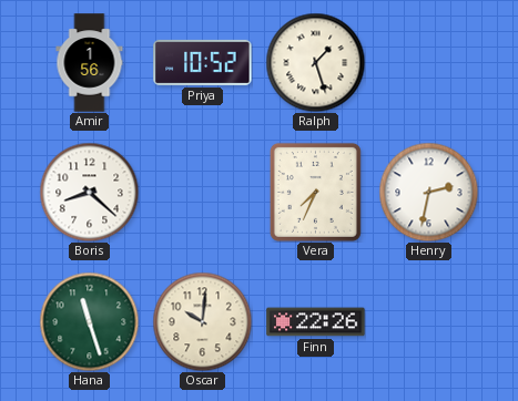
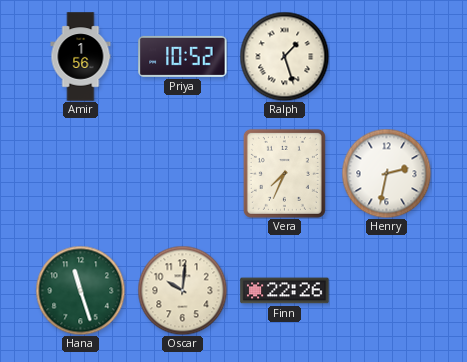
Boris: 8:22 -> none
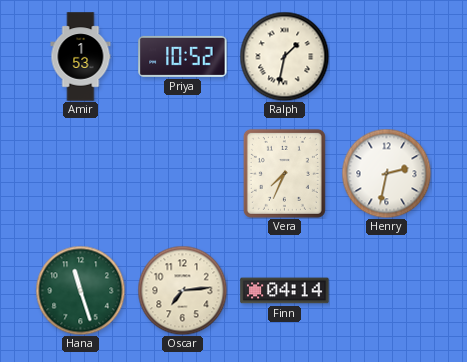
Amir: 1:56 -> 1:53
Ralph: 1:27 -> 1:32
Oscar: 10:01 -> 7:14
Finn: 22:26 -> 04:14
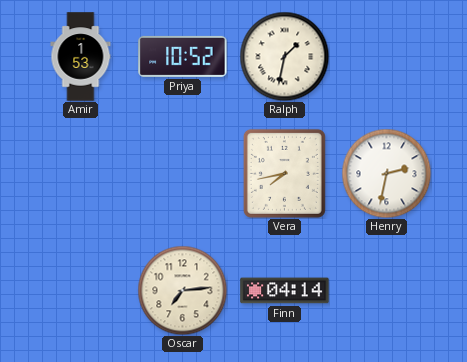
Vera: 7:34 -> 7:43
Hana: 11:27 -> none
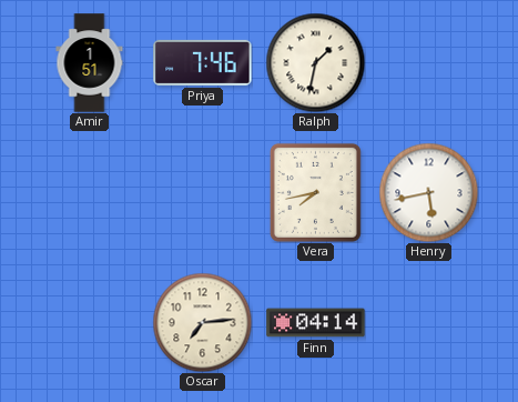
Amir: 1:53 -> 1:51
Priya: 10:52 -> 7:46
Henry: 2:32 -> 5:43
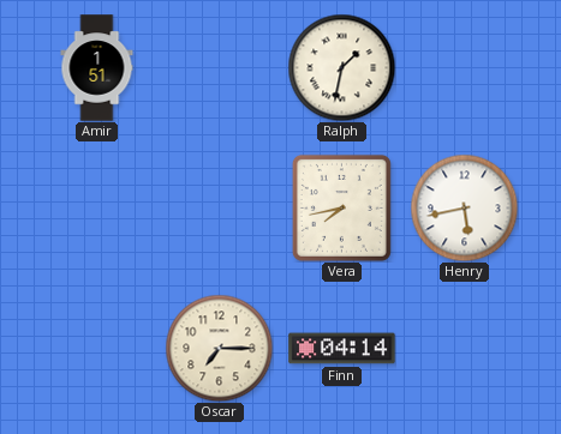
Priya: 7:46 -> none
Oscar: 7:14 -> 7:15
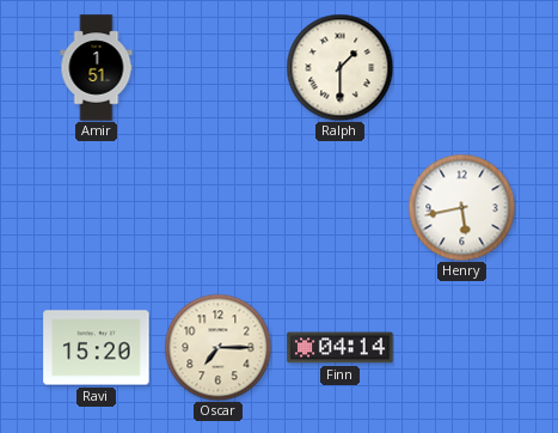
Ralph: 1:32 -> 1:30
Vera: 7:43 -> none
Ravi: none -> 15:20
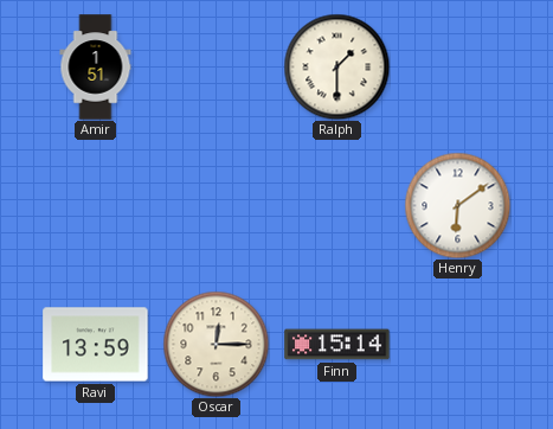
Henry: 5:43 -> 6:09
Ravi: 15:20 -> 13:59
Oscar: 7:15 -> 12:15
Finn: 04:14 -> 15:14
